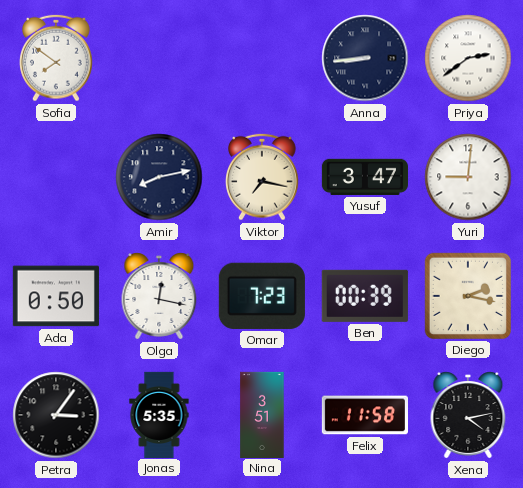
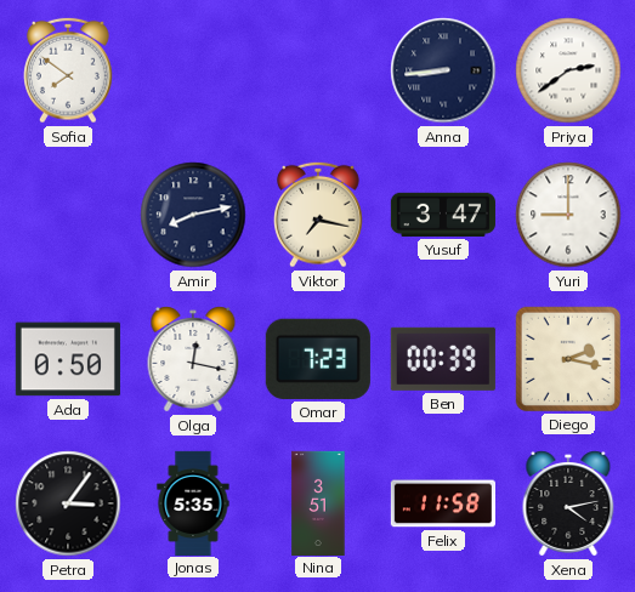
Yuri: 9:01 -> 9:00
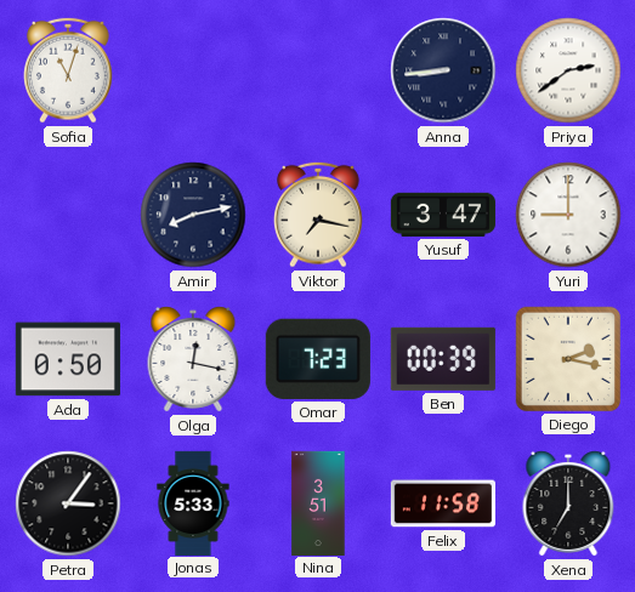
Sofia: 7:51 -> 11:03
Jonas: 5:35 -> 5:33
Xena: 4:13 -> 7:00
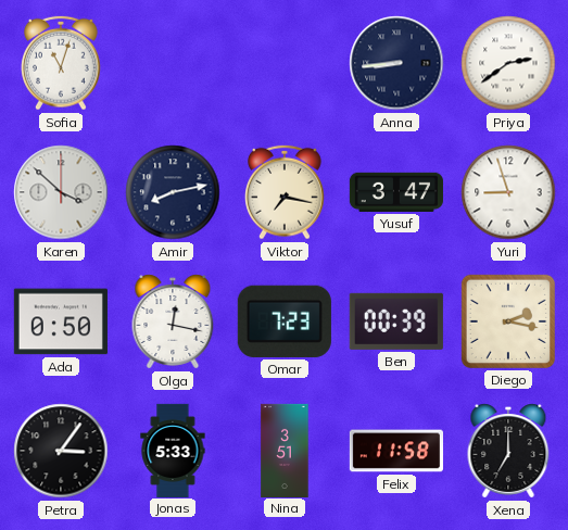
Karen: none -> 3:52
Yuri: 9:00 -> 8:57
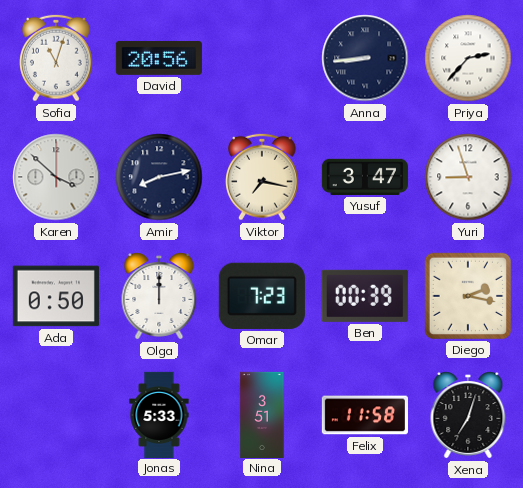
David: none -> 20:56
Priya: 2:39 -> 2:37
Olga: 12:17 -> 12:00
Petra: 3:06 -> none
Xena: 7:00 -> 7:03
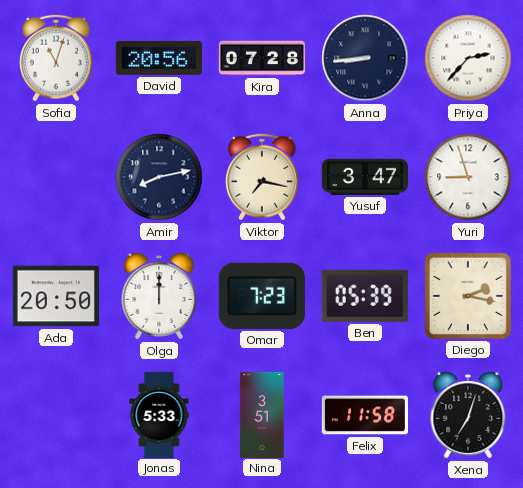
Kira: none -> 07:28
Karen: 3:52 -> none
Ada: 0:50 -> 20:50
Ben: 00:39 -> 05:39
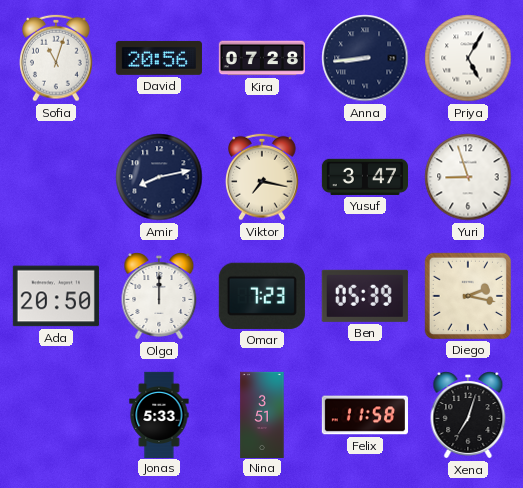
Priya: 2:37 -> 5:05
